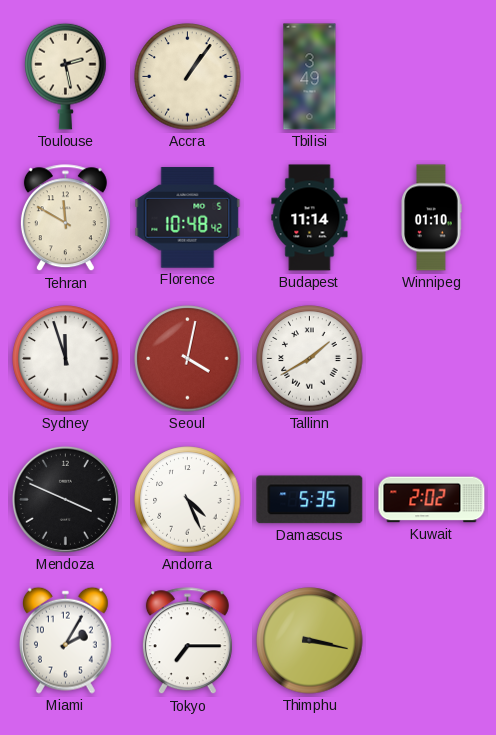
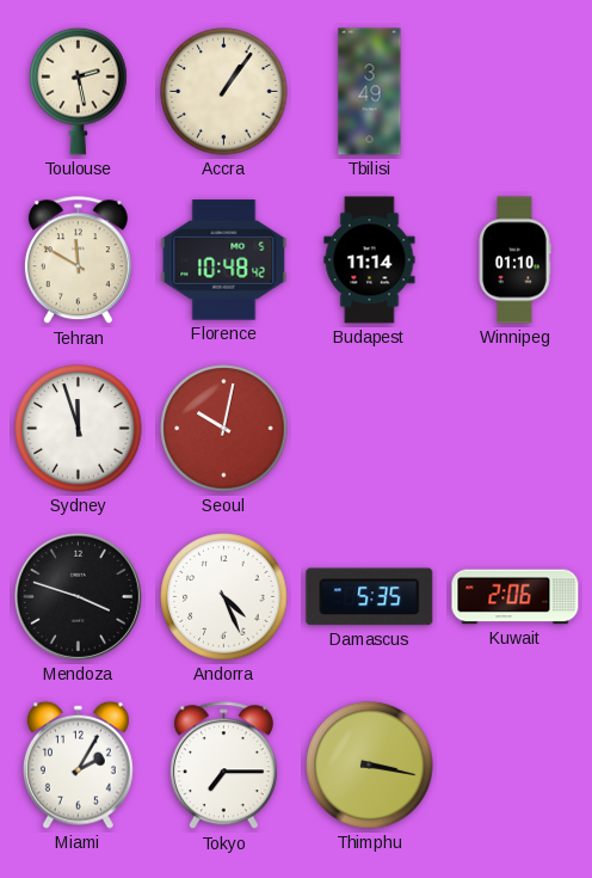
Seoul: 4:02 -> 10:02
Tallinn: 1:40 -> none
Mendoza: 3:49 -> 3:48
Kuwait: 2:02 -> 2:06
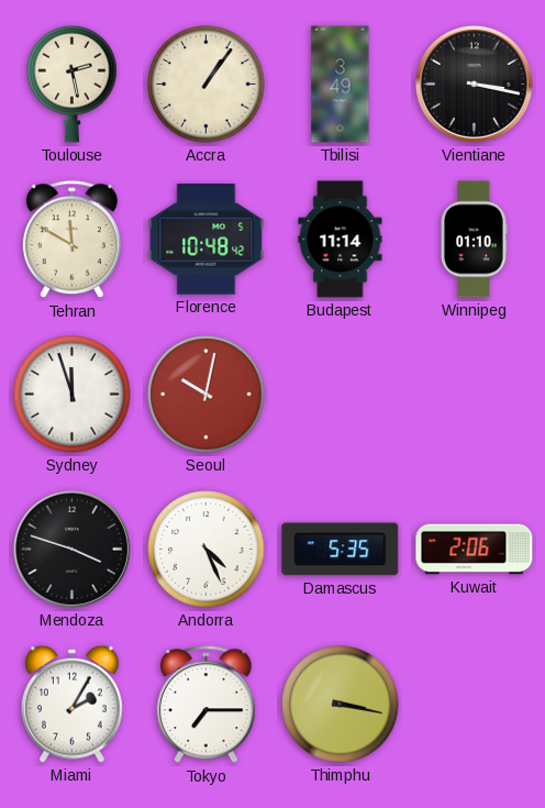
Vientiane: none -> 3:17
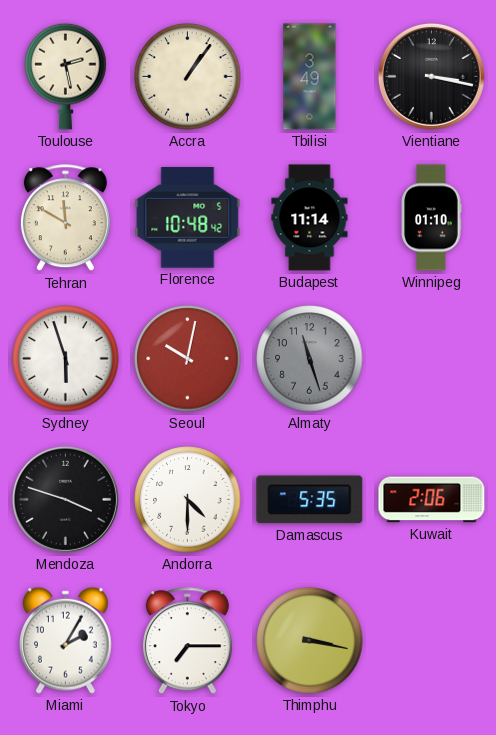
Sydney: 11:57 -> 5:57
Almaty: none -> 11:27
Andorra: 4:26 -> 4:30
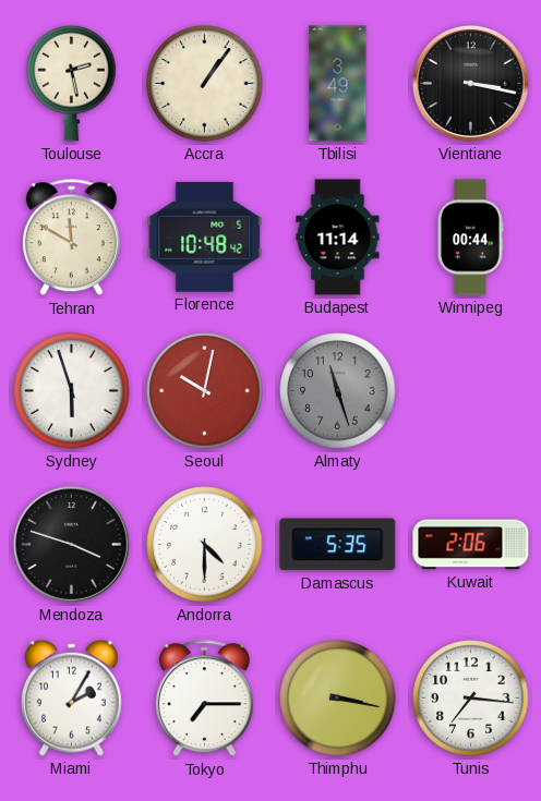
Winnipeg: 01:10 -> 00:44
Tunis: none -> 7:16
